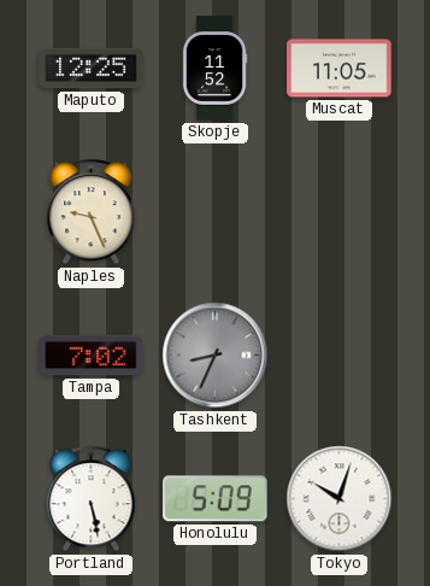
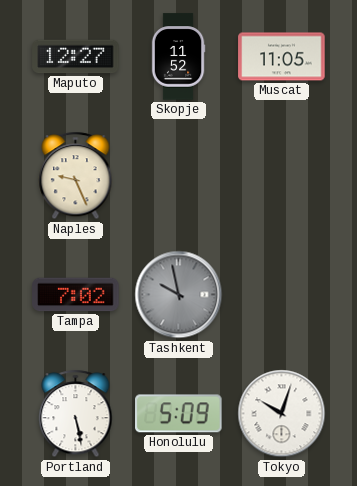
Maputo: 12:25 -> 12:27
Tashkent: 8:34 -> 9:58
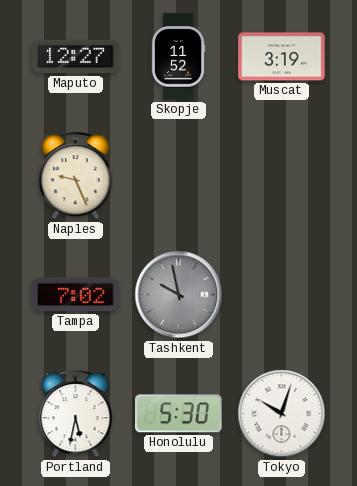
Muscat: 11:05 -> 3:19
Portland: 5:28 -> 5:32
Honolulu: 5:09 -> 5:30
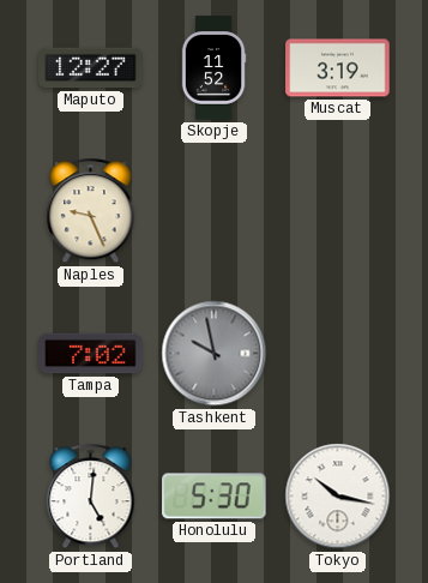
Portland: 5:32 -> 5:01
Tokyo: 10:03 -> 10:17
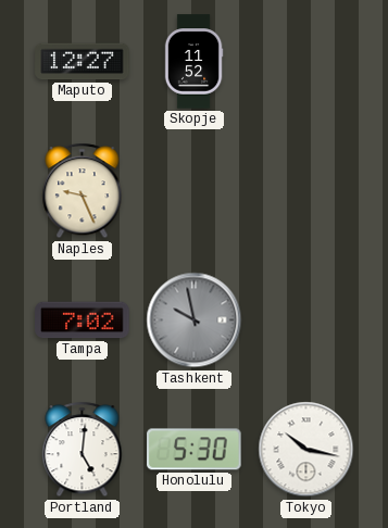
Muscat: 3:19 -> none
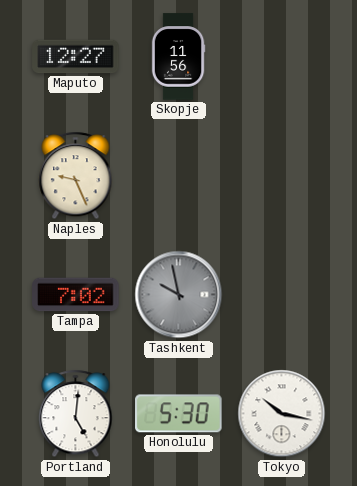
Skopje: 11:52 -> 11:56
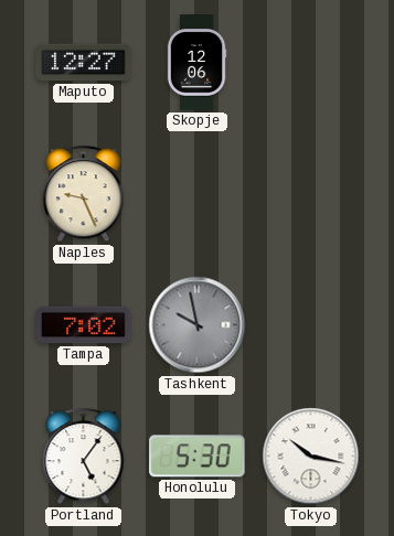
Skopje: 11:56 -> 12:06
Portland: 5:01 -> 5:06
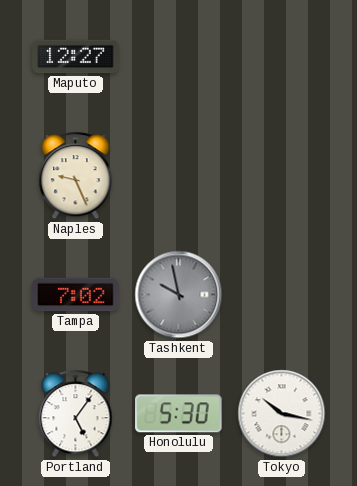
Skopje: 12:06 -> none
